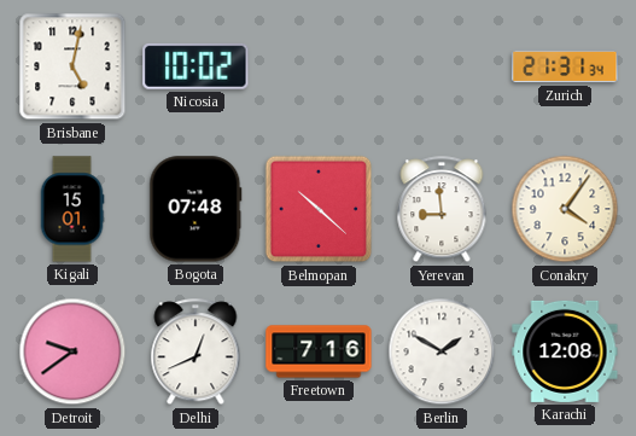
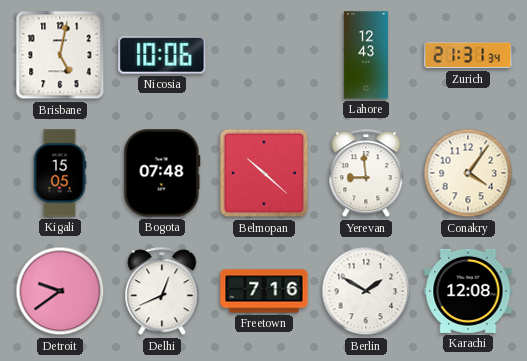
Nicosia: 10:02 -> 10:06
Lahore: none -> 12:43
Kigali: 15:01 -> 15:05
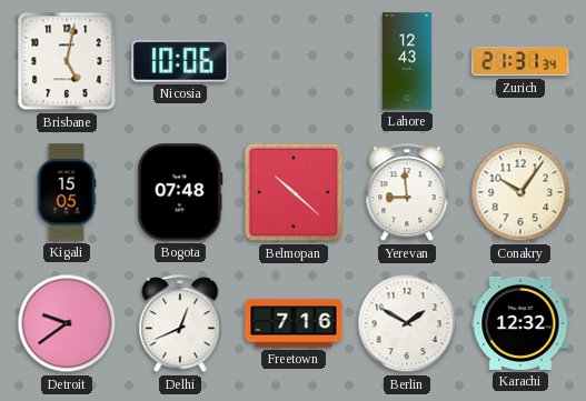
Conakry: 4:06 -> 10:06
Karachi: 12:08 -> 12:32
